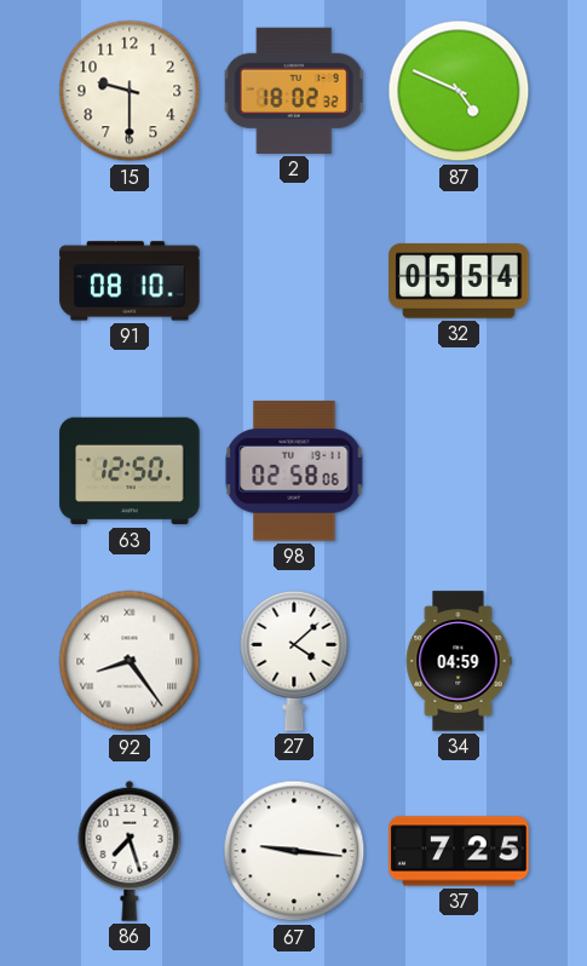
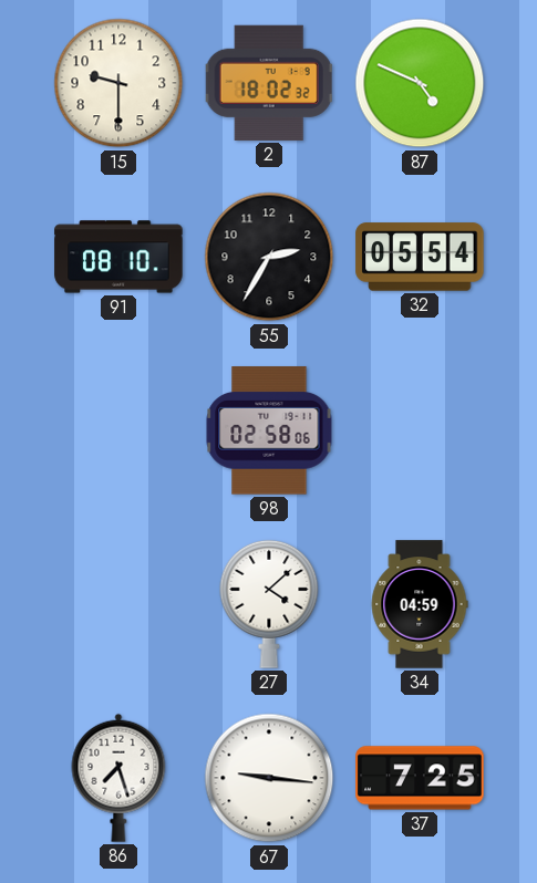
55: none -> 2:35
63: 12:50 -> none
92: 8:24 -> none
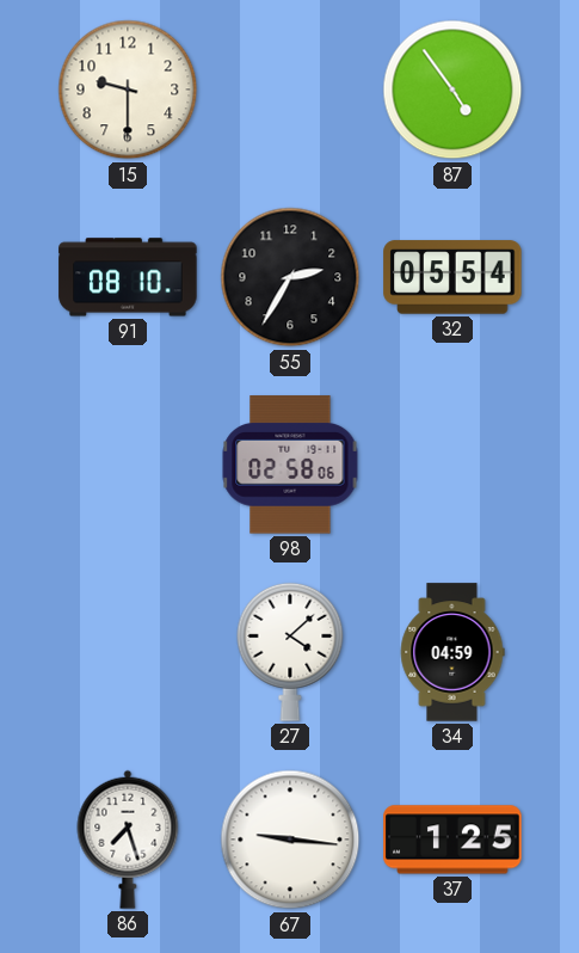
2: 18:02 -> none
87: 4:49 -> 4:54
37: 7:25 -> 1:25
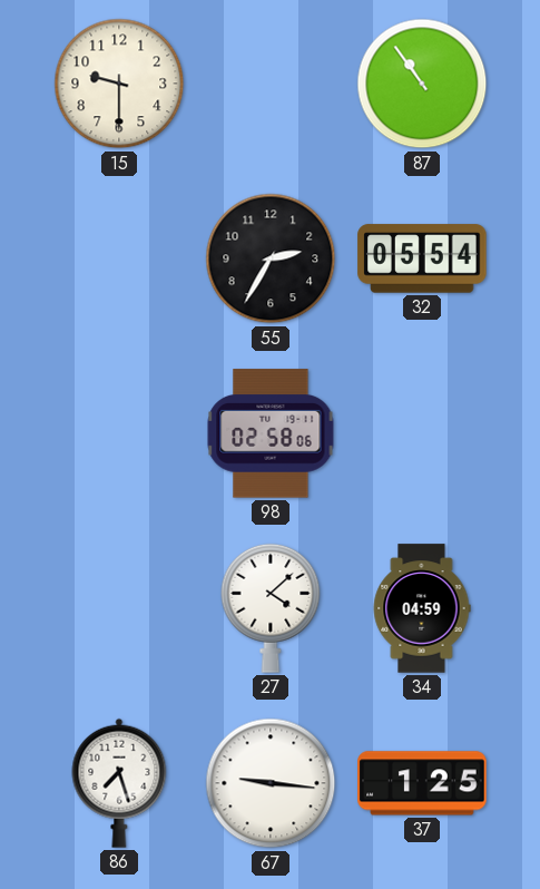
87: 4:54 -> 10:54
91: 08:10 -> none
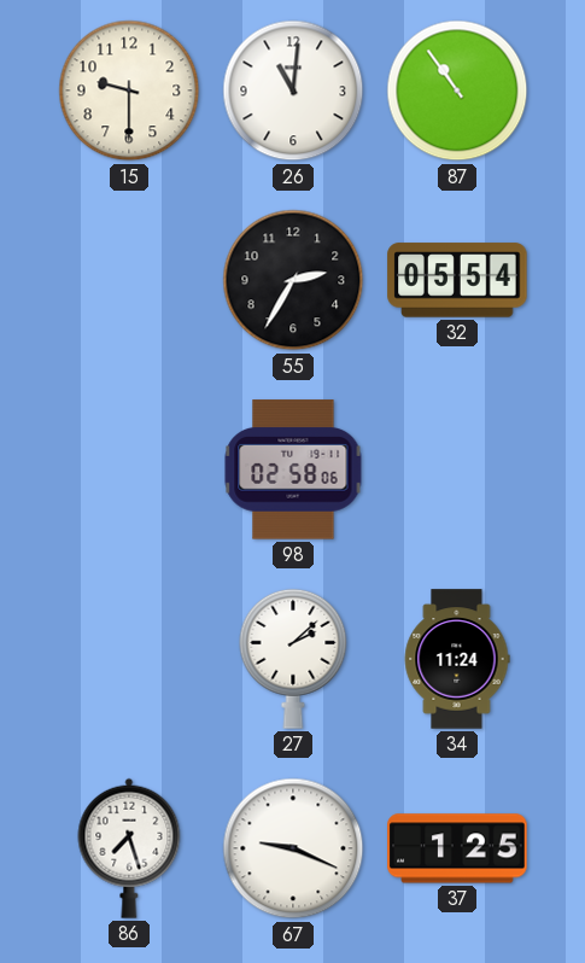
26: none -> 11:01
27: 4:08 -> 2:08
34: 04:59 -> 11:24
67: 9:16 -> 9:19
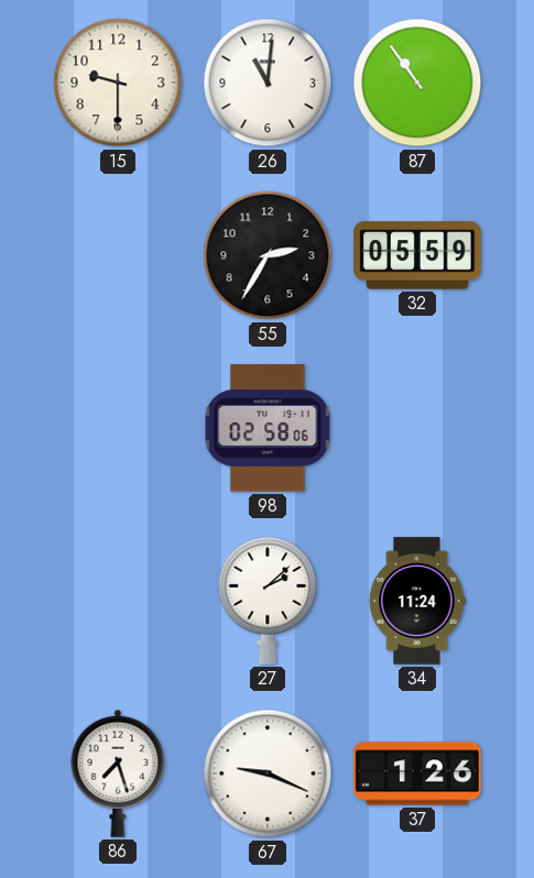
32: 05:54 -> 05:59
37: 1:25 -> 1:26
